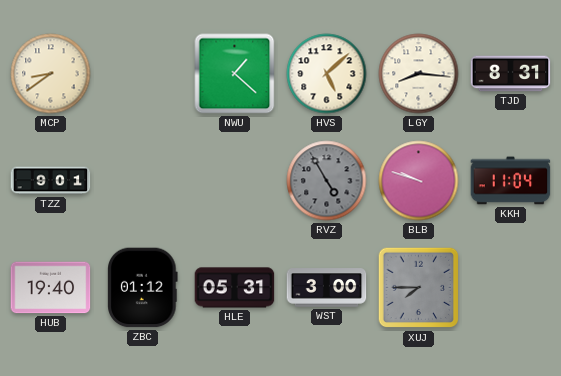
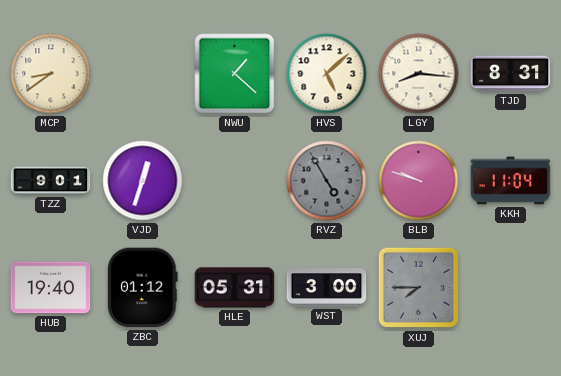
VJD: none -> 12:33
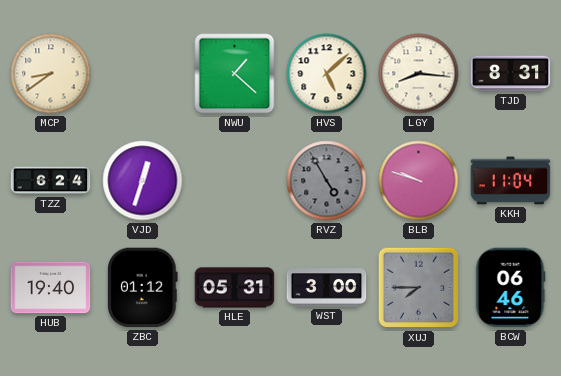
TZZ: 9:01 -> 6:24
BCW: none -> 06:46
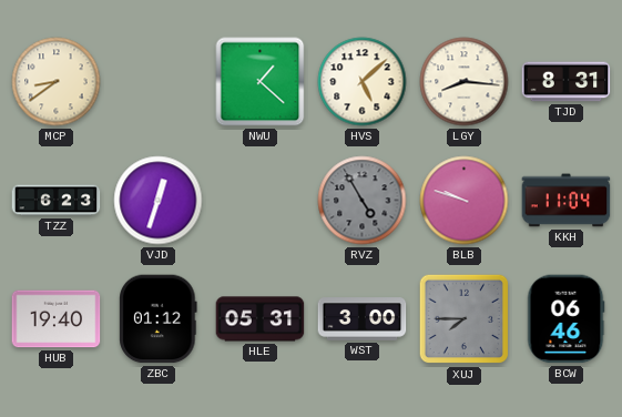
TZZ: 6:24 -> 6:23
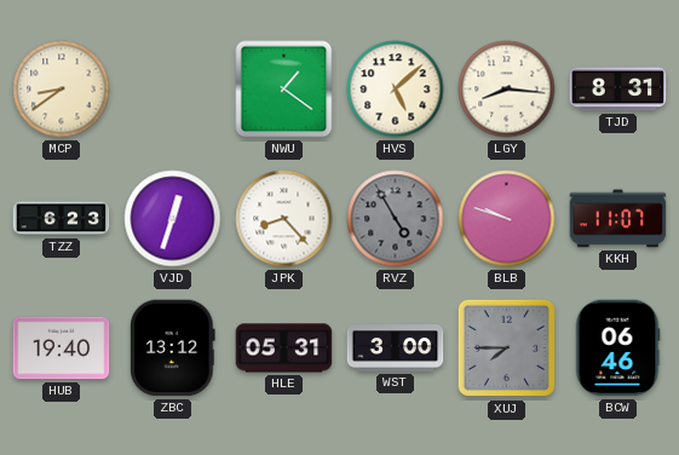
NWU: 1:22 -> 1:21
JPK: none -> 8:23
KKH: 11:04 -> 11:07
ZBC: 01:12 -> 13:12
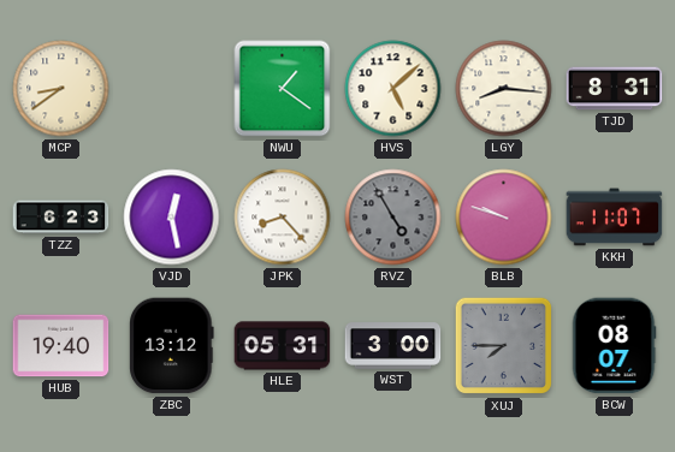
VJD: 12:33 -> 12:28
BCW: 06:46 -> 08:07
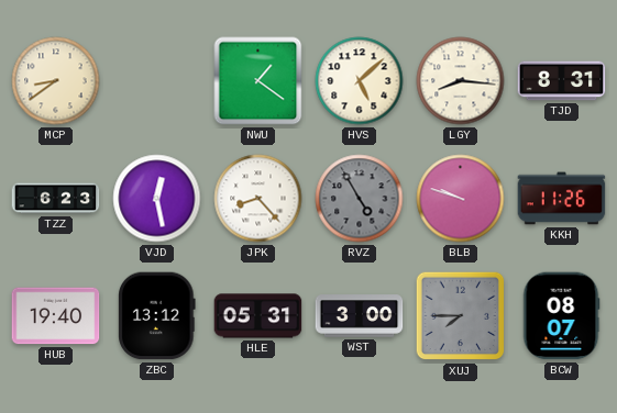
KKH: 11:07 -> 11:26
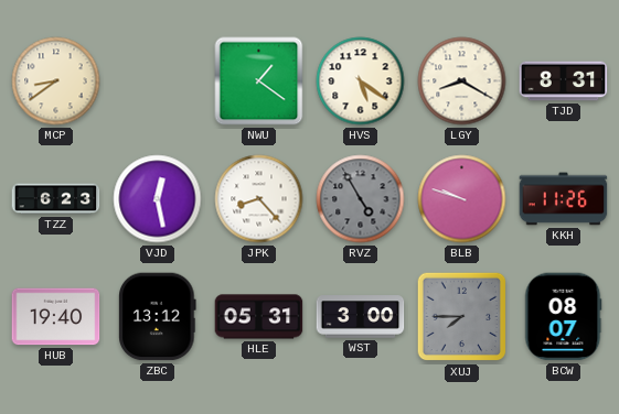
HVS: 5:08 -> 5:21
LGY: 8:16 -> 8:20
